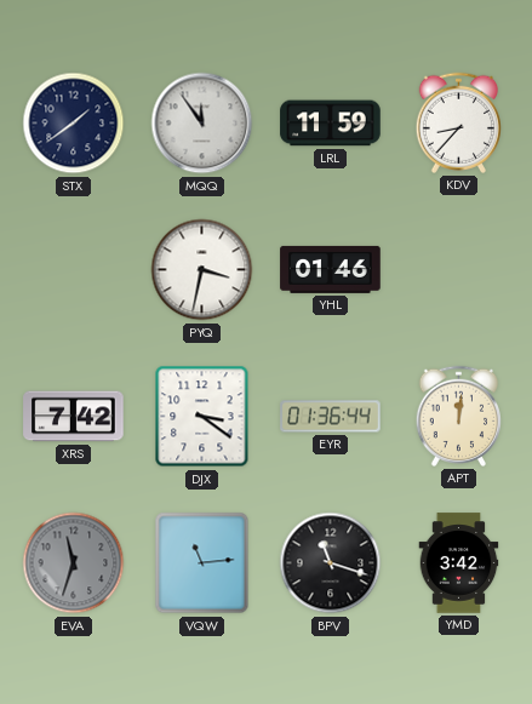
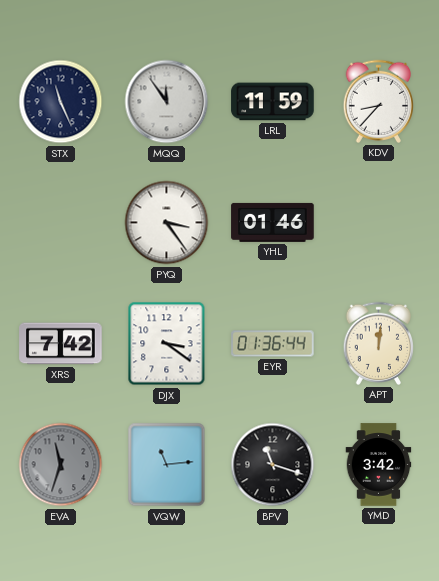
STX: 1:39 -> 11:26
PYQ: 3:32 -> 3:24
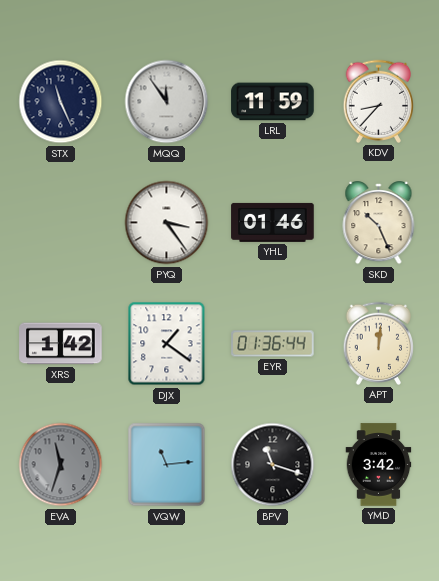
SKD: none -> 10:26
XRS: 7:42 -> 1:42
DJX: 3:21 -> 1:21
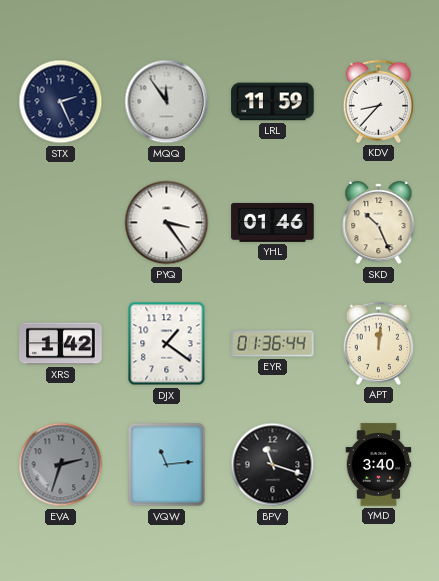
STX: 11:26 -> 2:26
EVA: 11:33 -> 2:33
YMD: 3:42 -> 3:40
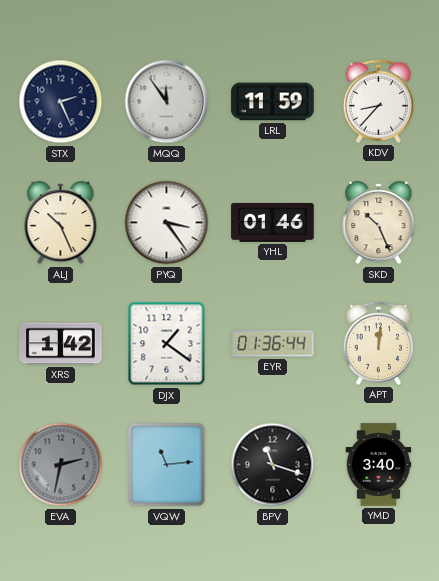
ALJ: none -> 10:26
EVA: 2:33 -> 2:32
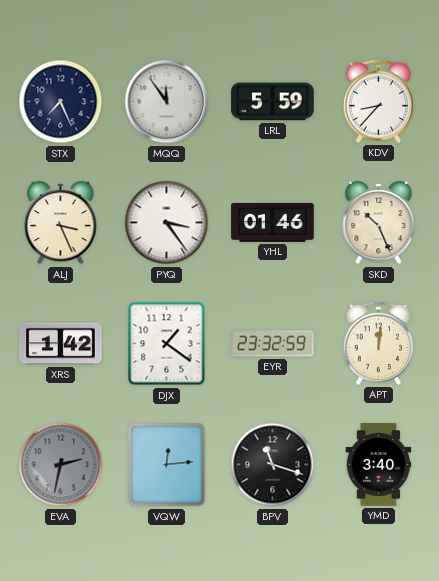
STX: 2:26 -> 7:26
LRL: 11:59 -> 5:59
ALJ: 10:26 -> 3:26
EYR: 01:36 -> 23:32
VQW: 11:14 -> 12:14
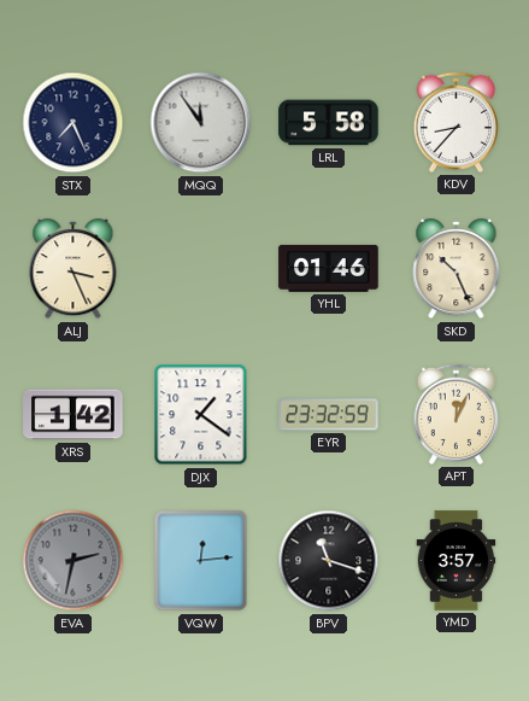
LRL: 5:59 -> 5:58
PYQ: 3:24 -> none
APT: 12:01 -> 12:04
YMD: 3:40 -> 3:57
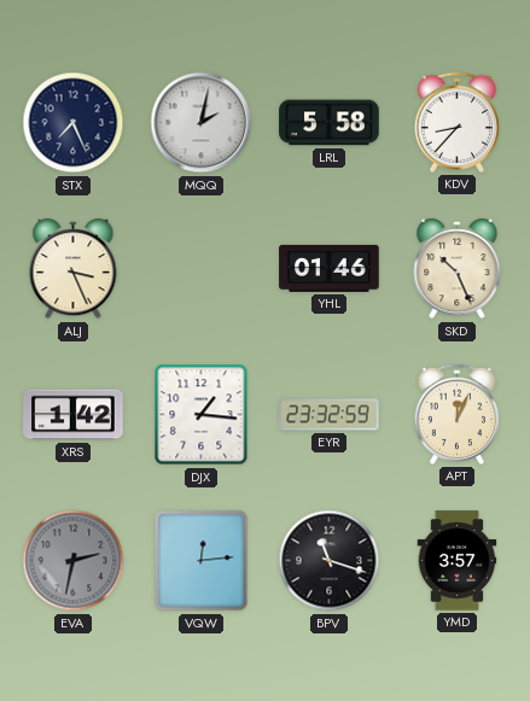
MQQ: 11:54 -> 2:02
DJX: 1:21 -> 1:16
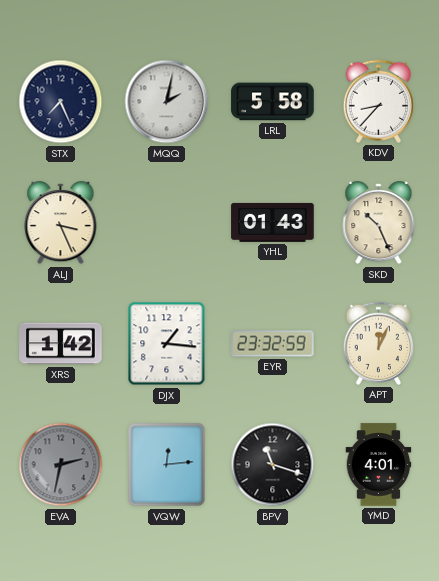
YHL: 01:46 -> 01:43
YMD: 3:57 -> 4:01
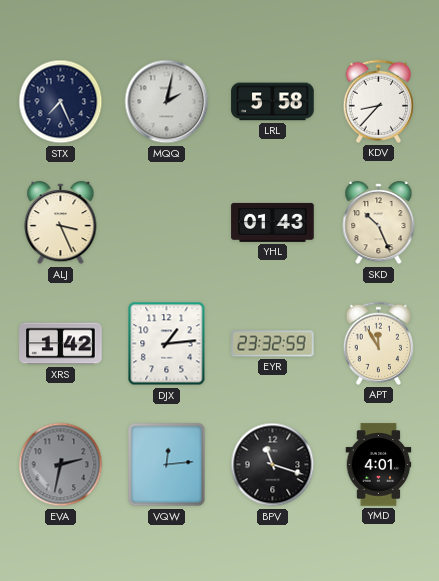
DJX: 1:16 -> 1:14
APT: 12:04 -> 11:55
